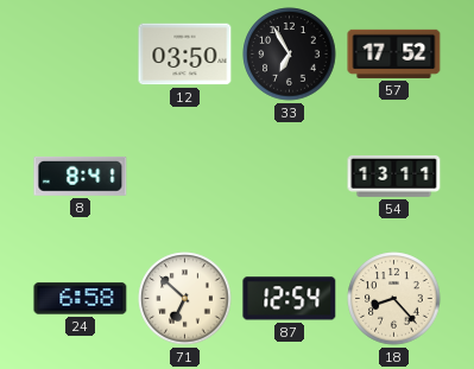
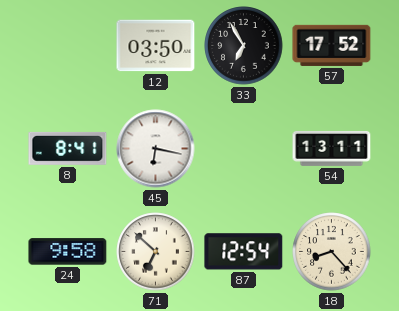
45: none -> 6:17
24: 6:58 -> 9:58
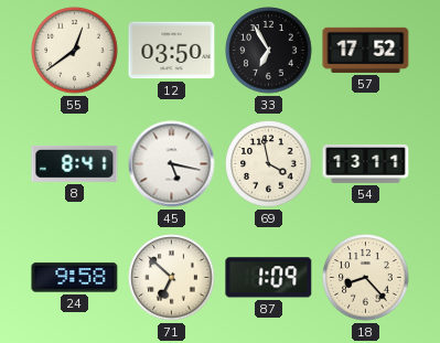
55: none -> 12:39
45: 6:17 -> 5:17
69: none -> 3:58
87: 12:54 -> 1:09
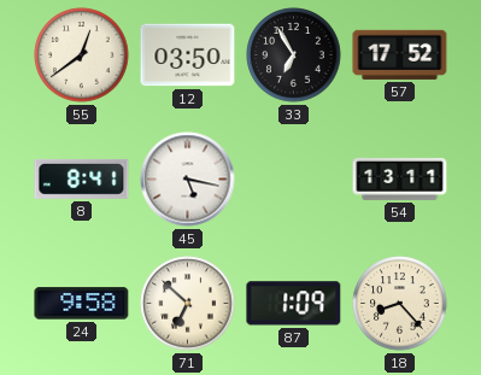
69: 3:58 -> none
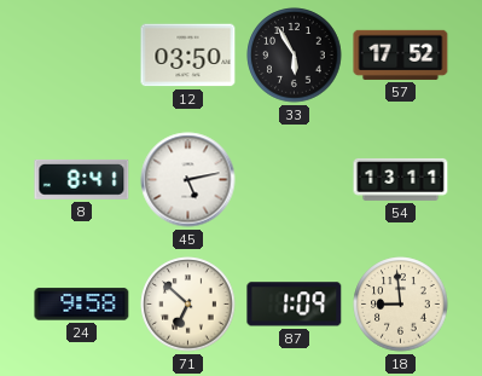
55: 12:39 -> none
33: 6:55 -> 5:55
45: 5:17 -> 5:13
18: 8:23 -> 8:59
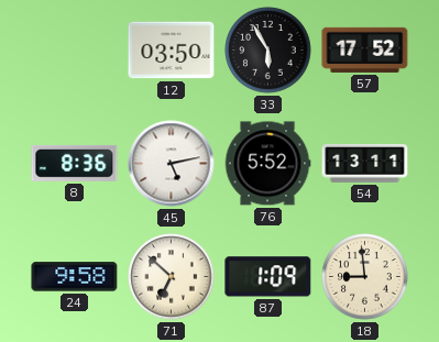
8: 8:41 -> 8:36
76: none -> 5:52
